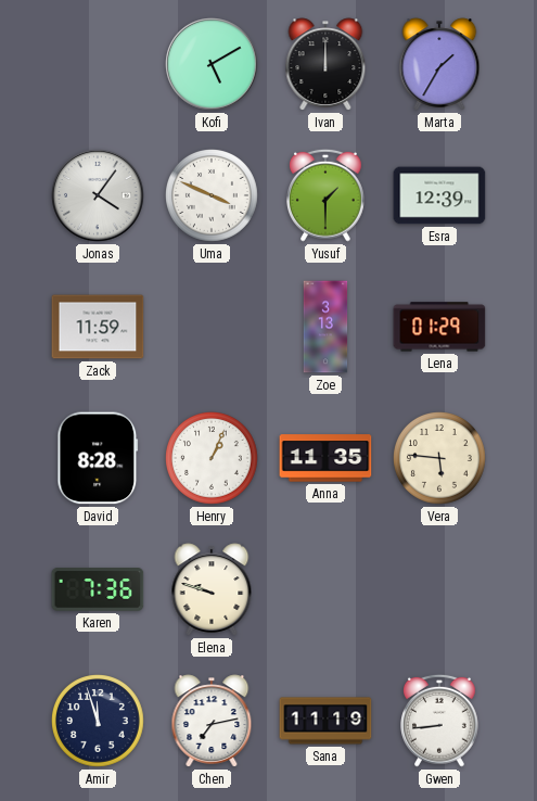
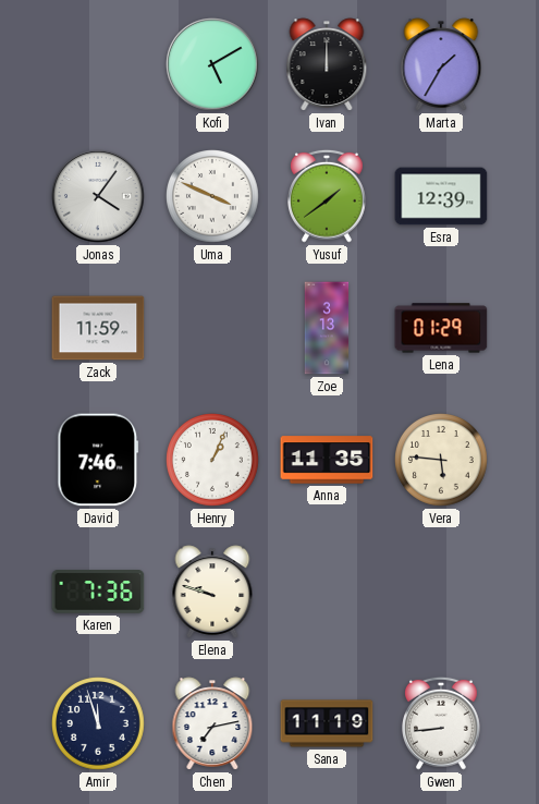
Yusuf: 1:30 -> 1:39
David: 8:28 -> 7:46
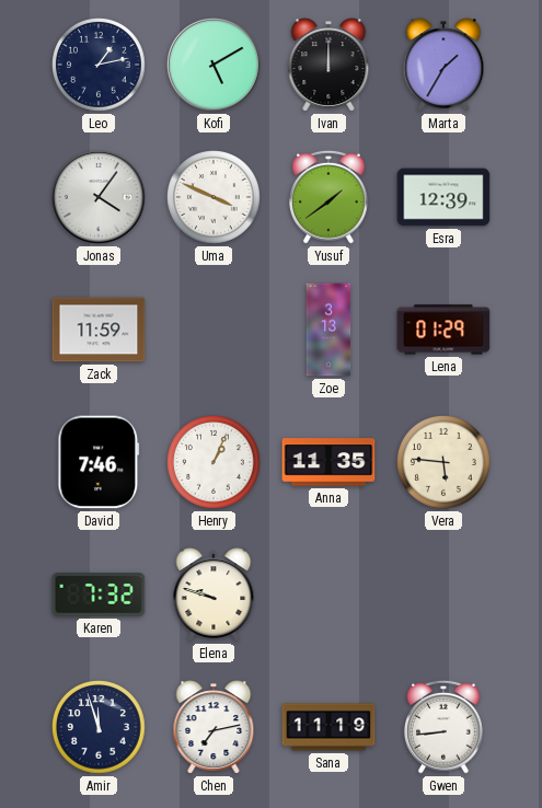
Leo: none -> 1:13
Karen: 7:36 -> 7:32
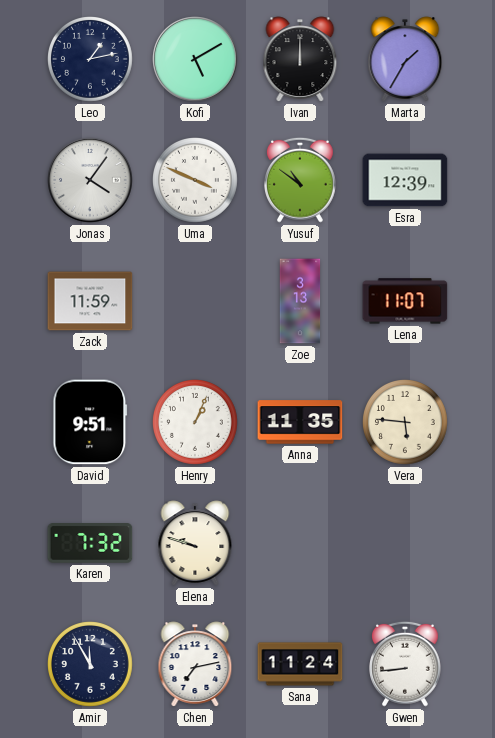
Yusuf: 1:39 -> 10:51
Lena: 01:29 -> 11:07
David: 7:46 -> 9:51
Amir: 11:57 -> 11:55
Sana: 11:19 -> 11:24
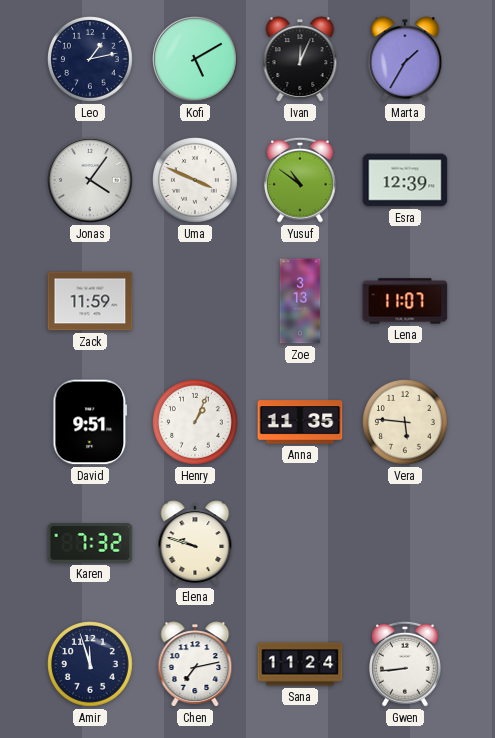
Ivan: 12:00 -> 12:04
Amir: 11:55 -> 11:57
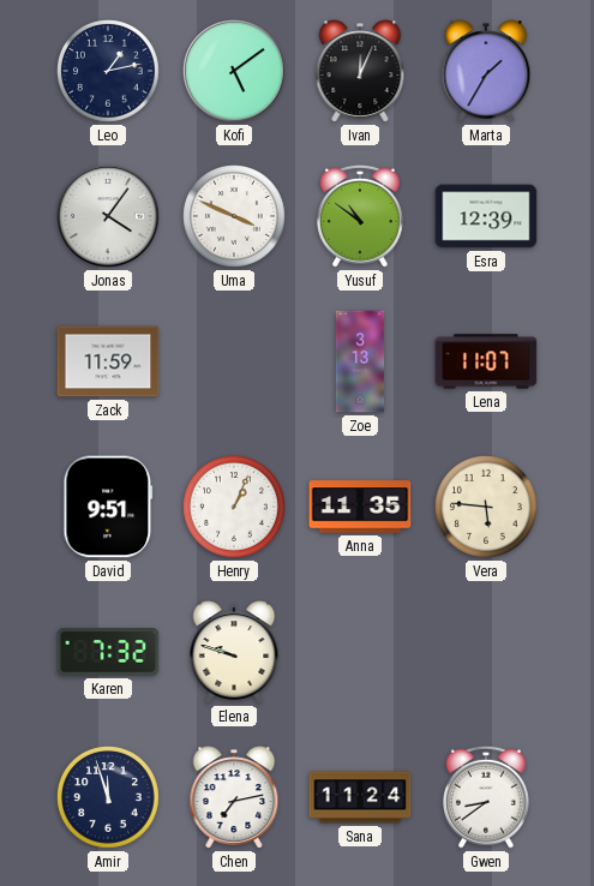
Kofi: 5:10 -> 5:09
Gwen: 8:44 -> 8:39
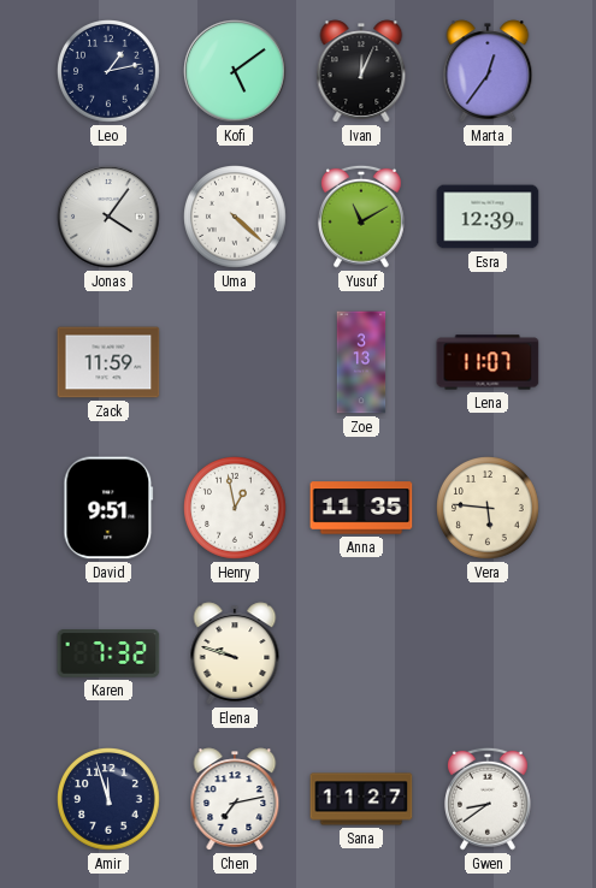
Marta: 1:35 -> 12:36
Uma: 3:49 -> 4:22
Yusuf: 10:51 -> 11:10
Henry: 1:04 -> 12:58
Sana: 11:24 -> 11:27
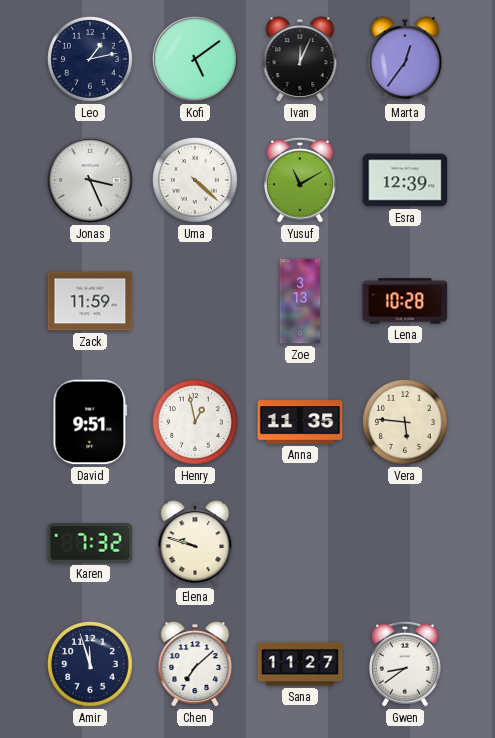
Jonas: 4:06 -> 3:26
Lena: 11:07 -> 10:28
Chen: 7:13 -> 7:08
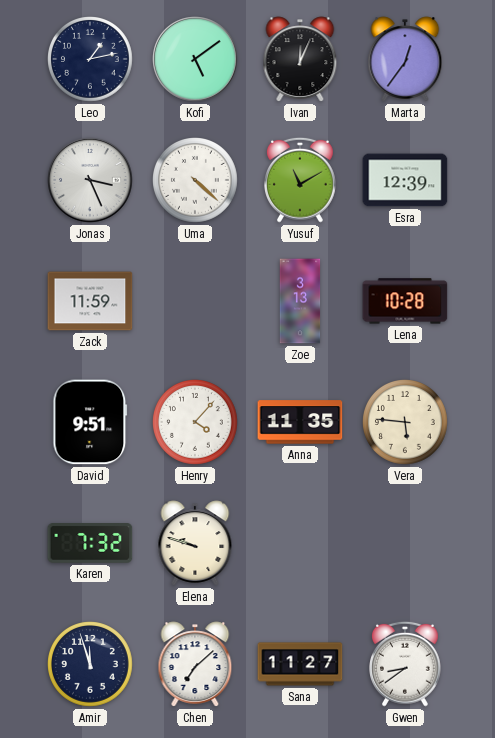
Henry: 12:58 -> 4:07
